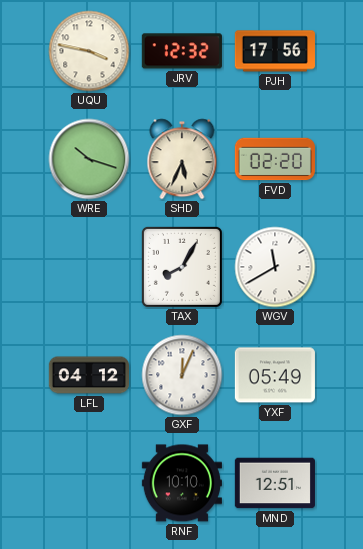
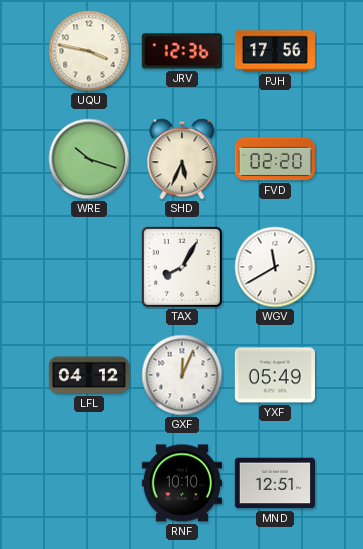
JRV: 12:32 -> 12:36
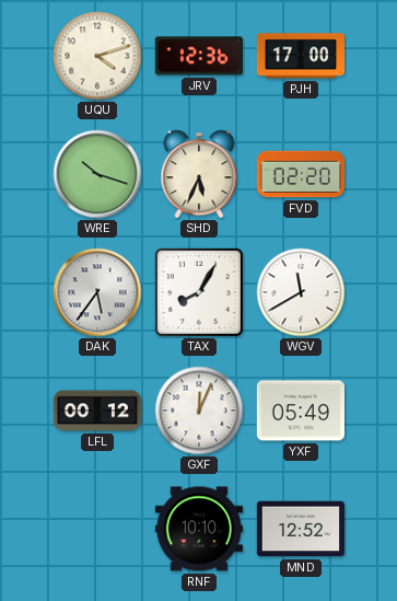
UQU: 3:47 -> 4:12
PJH: 17:56 -> 17:00
DAK: none -> 5:36
LFL: 04:12 -> 00:12
MND: 12:51 -> 12:52
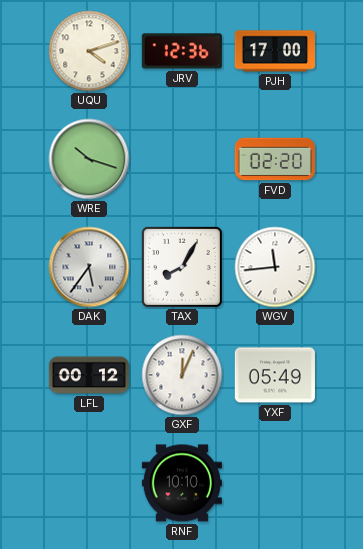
SHD: 5:34 -> none
WGV: 11:40 -> 11:44
MND: 12:52 -> none
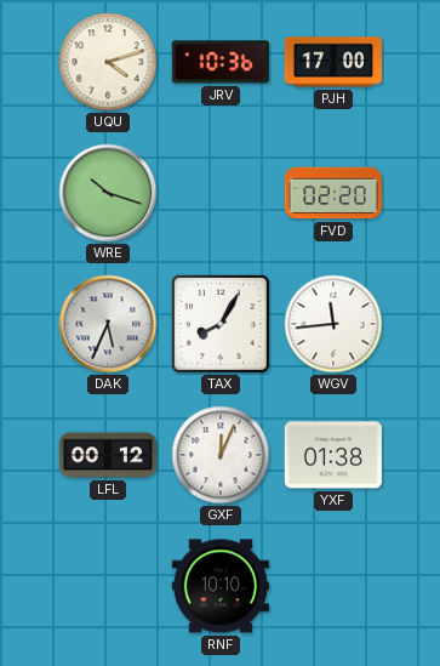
JRV: 12:36 -> 10:36
DAK: 5:36 -> 5:34
YXF: 05:49 -> 01:38
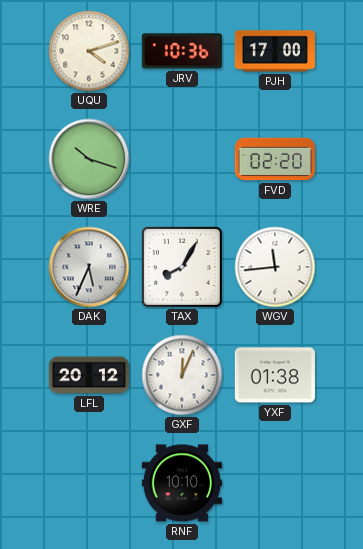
LFL: 00:12 -> 20:12
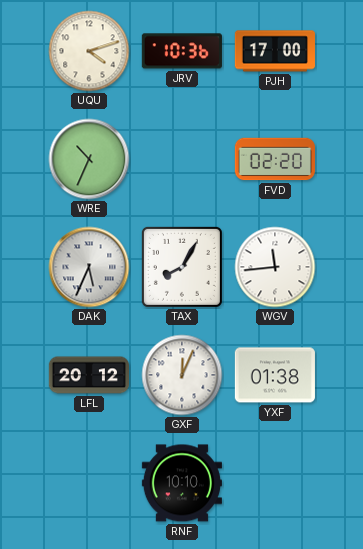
WRE: 10:18 -> 10:34
